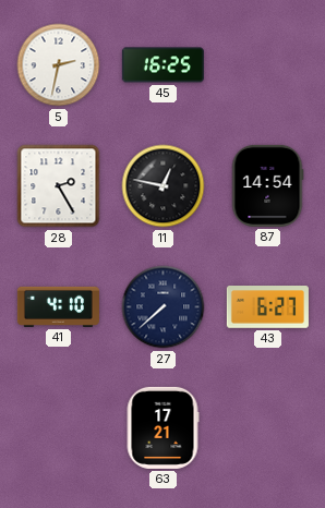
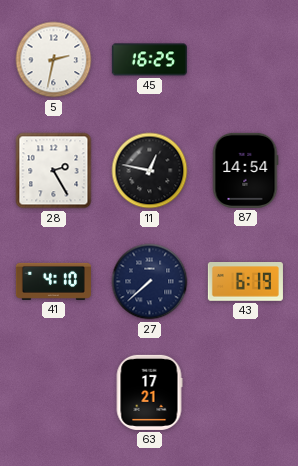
43: 6:27 -> 6:19
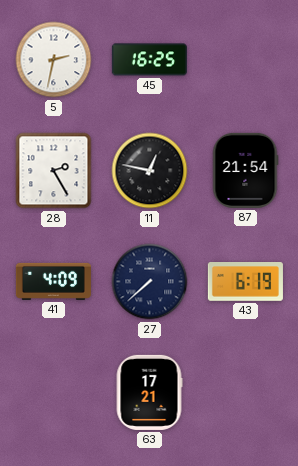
87: 14:54 -> 21:54
41: 4:10 -> 4:09
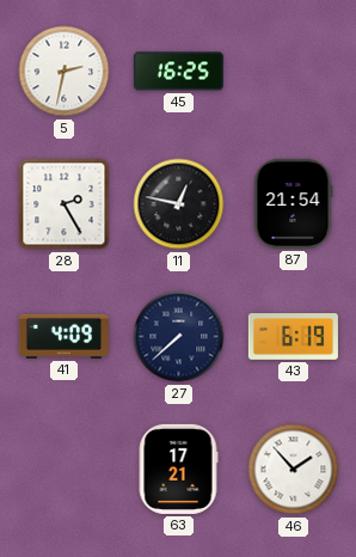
46: none -> 1:53
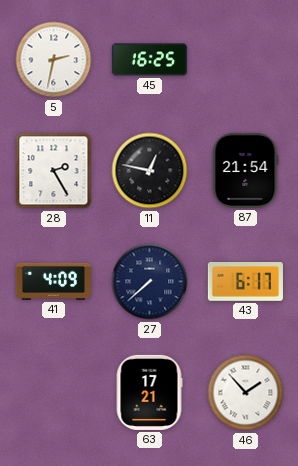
43: 6:19 -> 6:17
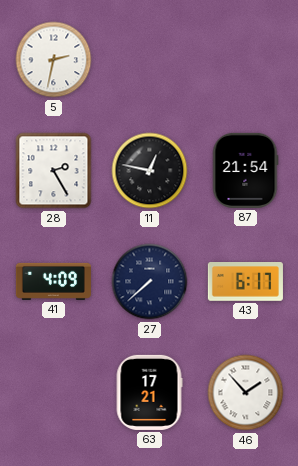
45: 16:25 -> none
